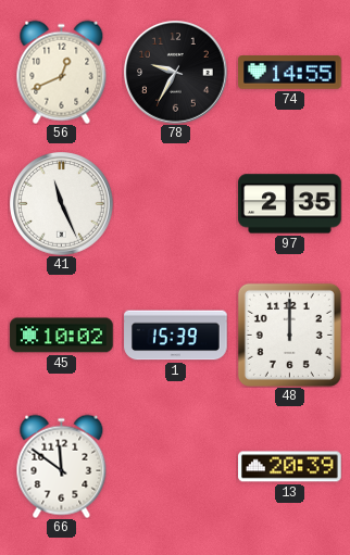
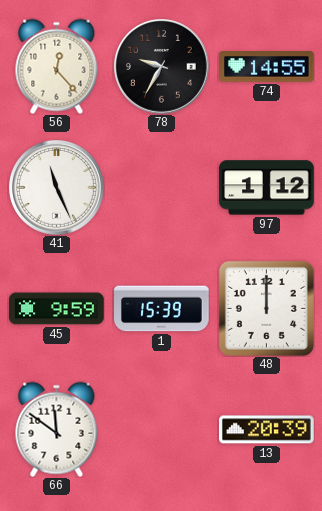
56: 12:41 -> 12:23
97: 2:35 -> 1:12
45: 10:02 -> 9:59
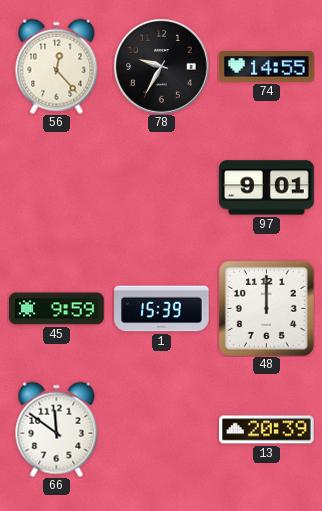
41: 11:26 -> none
97: 1:12 -> 9:01
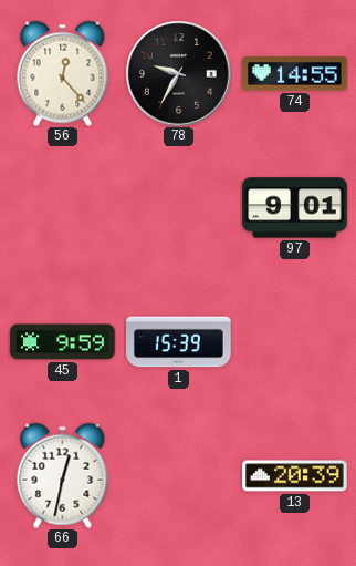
48: 12:00 -> none
66: 11:51 -> 12:32
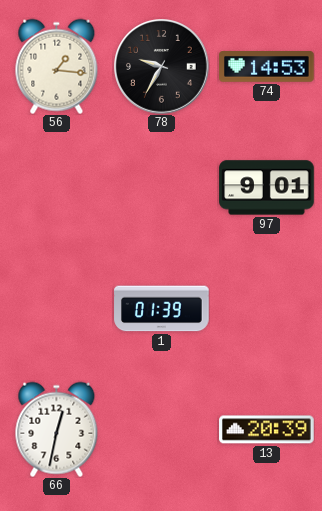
56: 12:23 -> 1:16
74: 14:55 -> 14:53
45: 9:59 -> none
1: 15:39 -> 01:39
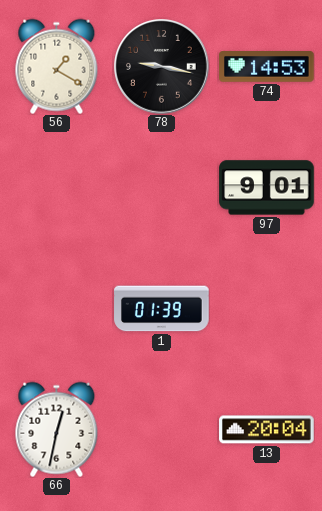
56: 1:16 -> 1:20
78: 9:35 -> 9:17
13: 20:39 -> 20:04
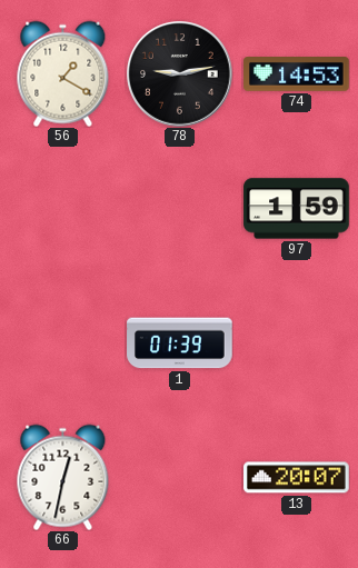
78: 9:17 -> 9:13
97: 9:01 -> 1:59
13: 20:04 -> 20:07
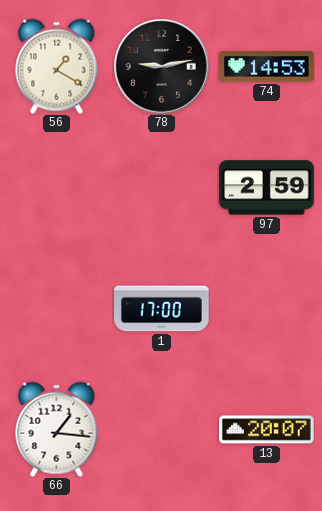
97: 1:59 -> 2:59
1: 01:39 -> 17:00
66: 12:32 -> 1:16
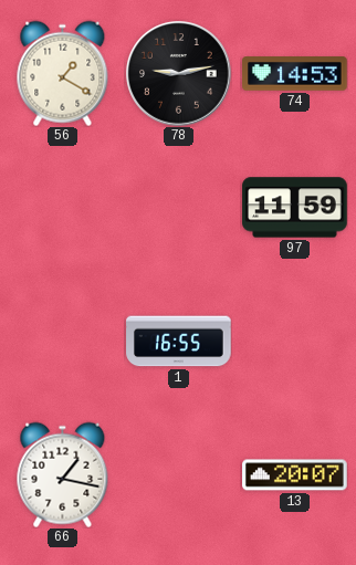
97: 2:59 -> 11:59
1: 17:00 -> 16:55
66: 1:16 -> 1:17
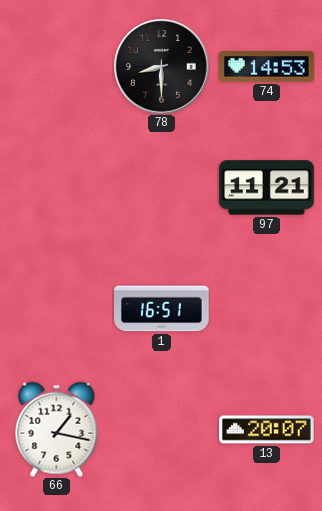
56: 1:20 -> none
78: 9:13 -> 8:30
97: 11:59 -> 11:21
1: 16:55 -> 16:51
